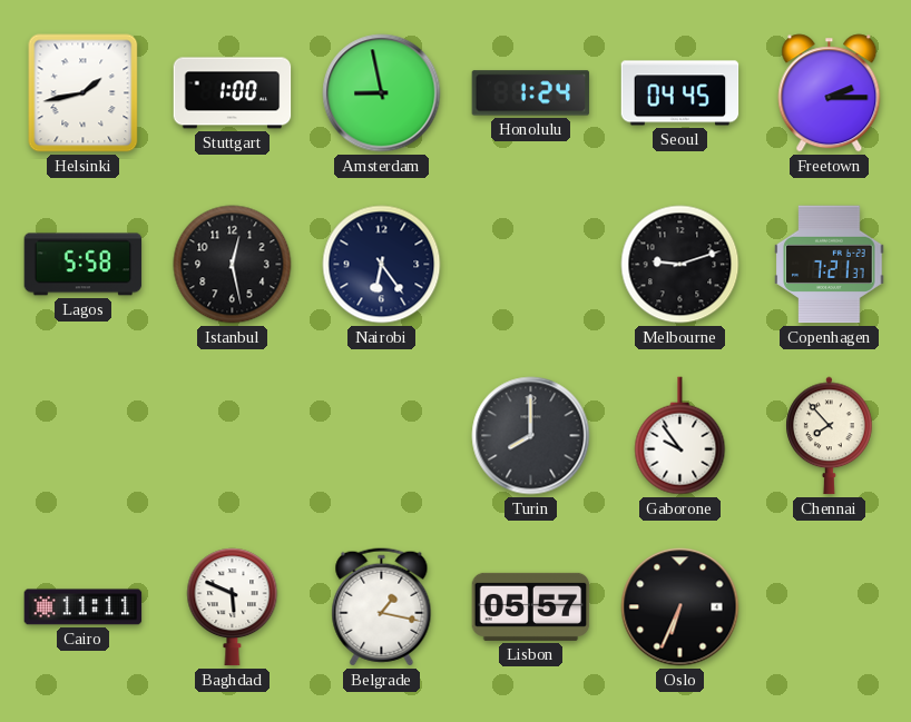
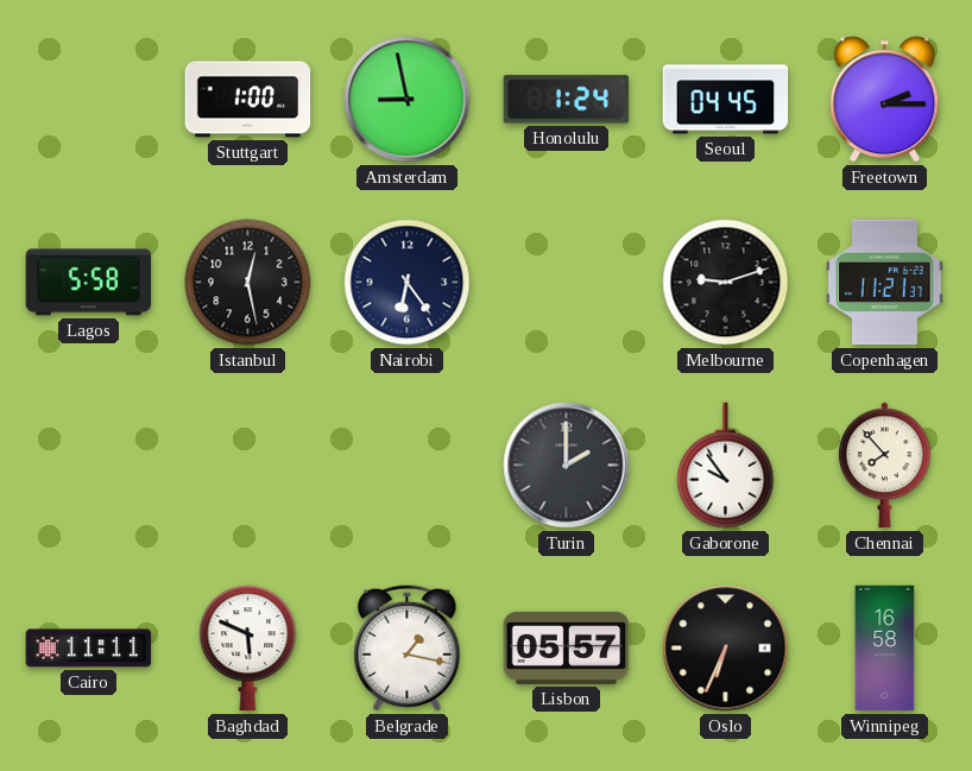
Helsinki: 1:43 -> none
Copenhagen: 7:21 -> 11:21
Turin: 8:00 -> 2:00
Winnipeg: none -> 16:58
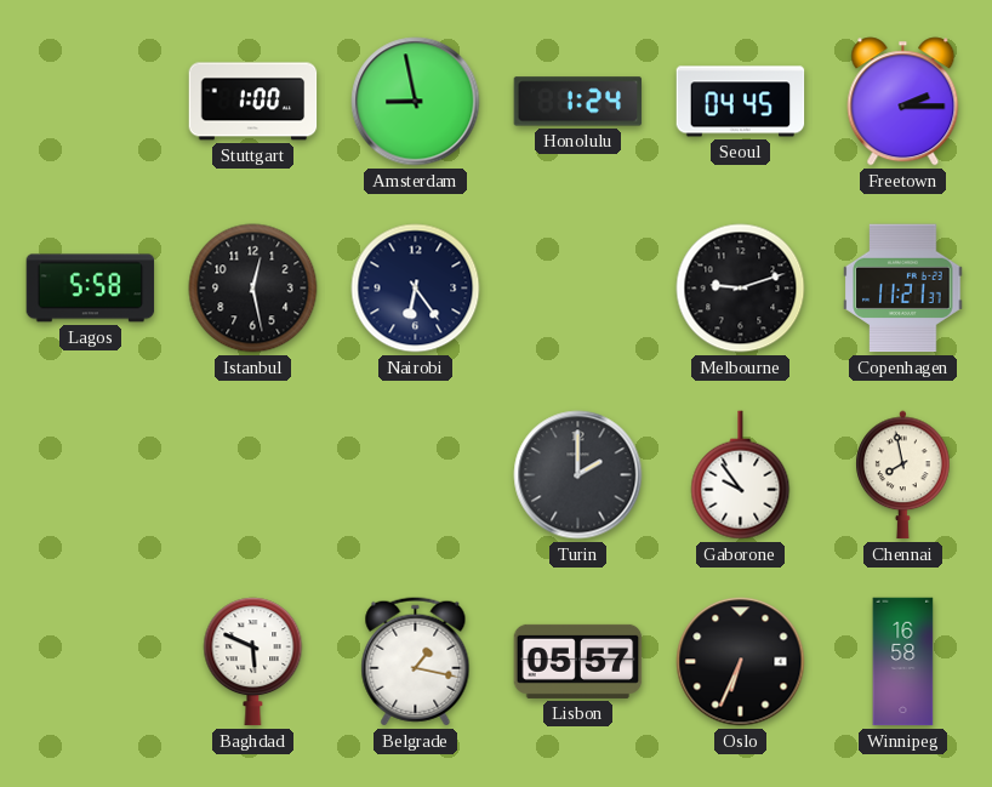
Chennai: 7:53 -> 7:58
Cairo: 11:11 -> none
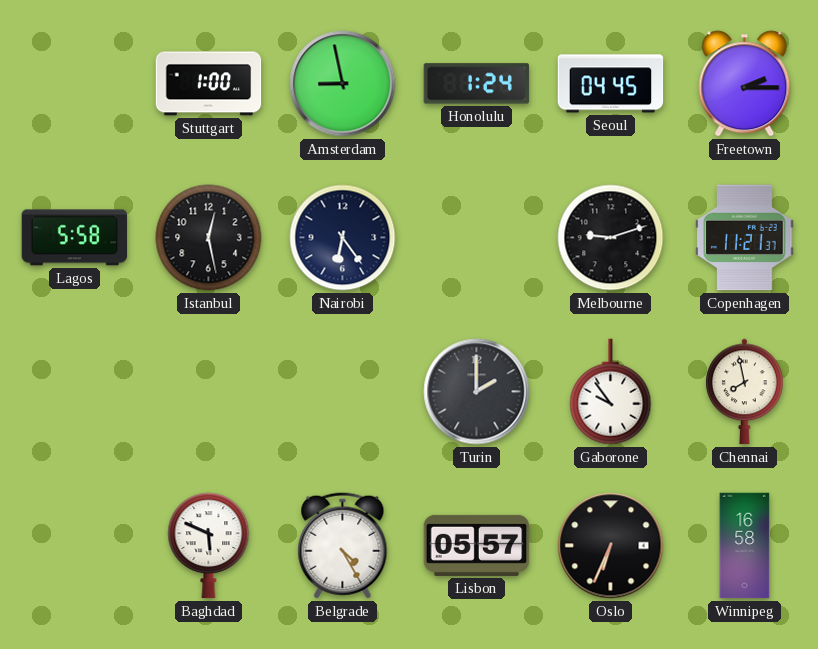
Belgrade: 1:17 -> 4:25
